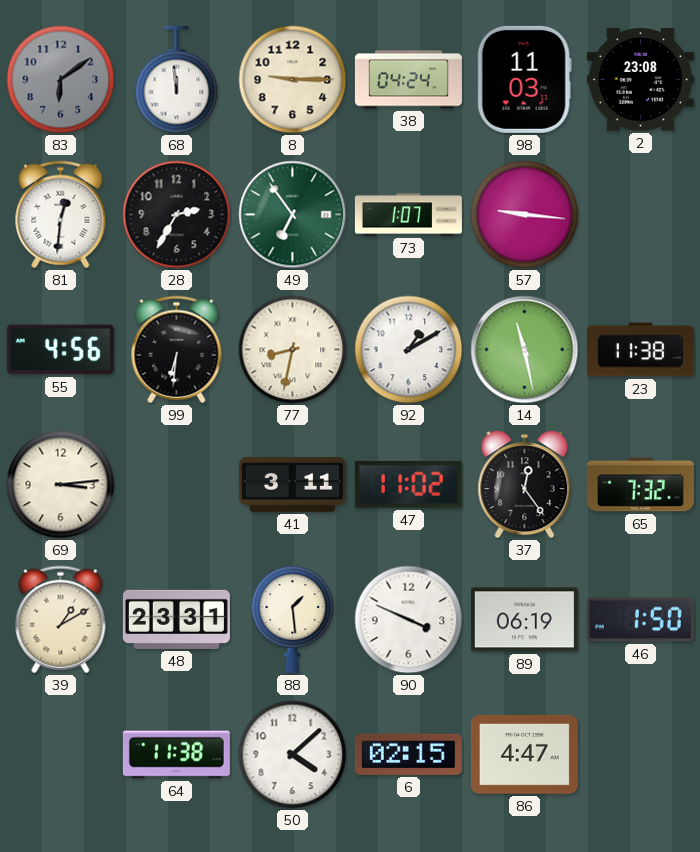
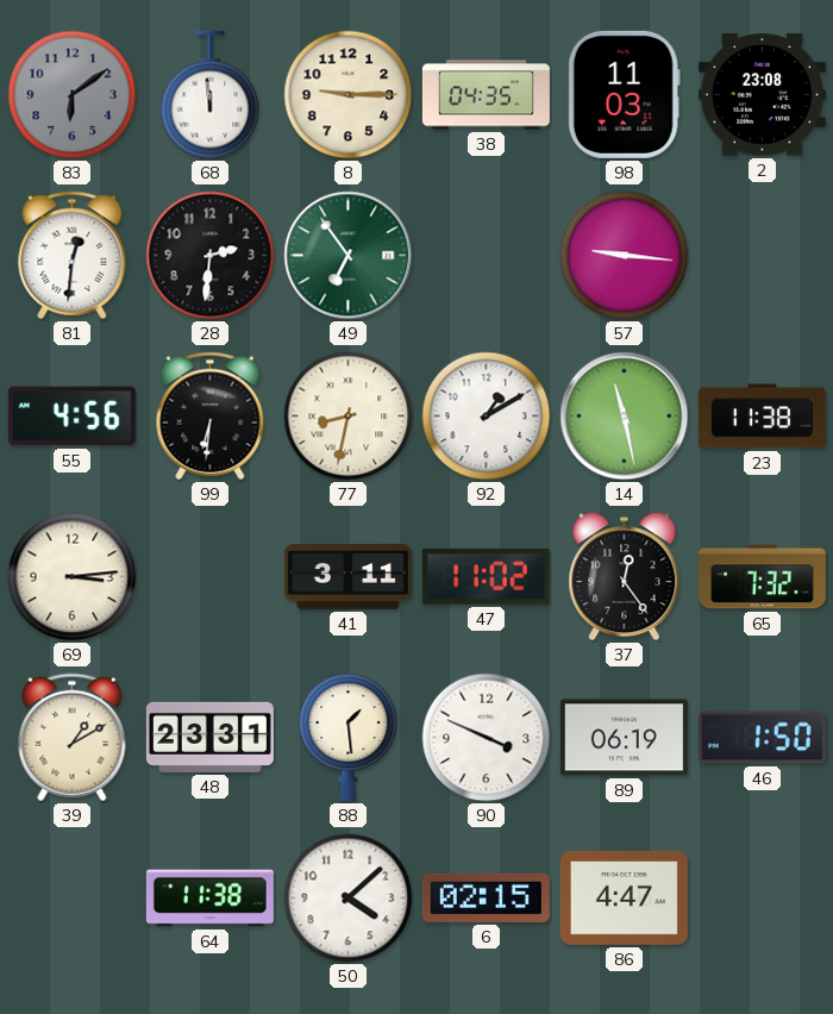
38: 04:24 -> 04:35
28: 2:35 -> 2:31
73: 1:07 -> none
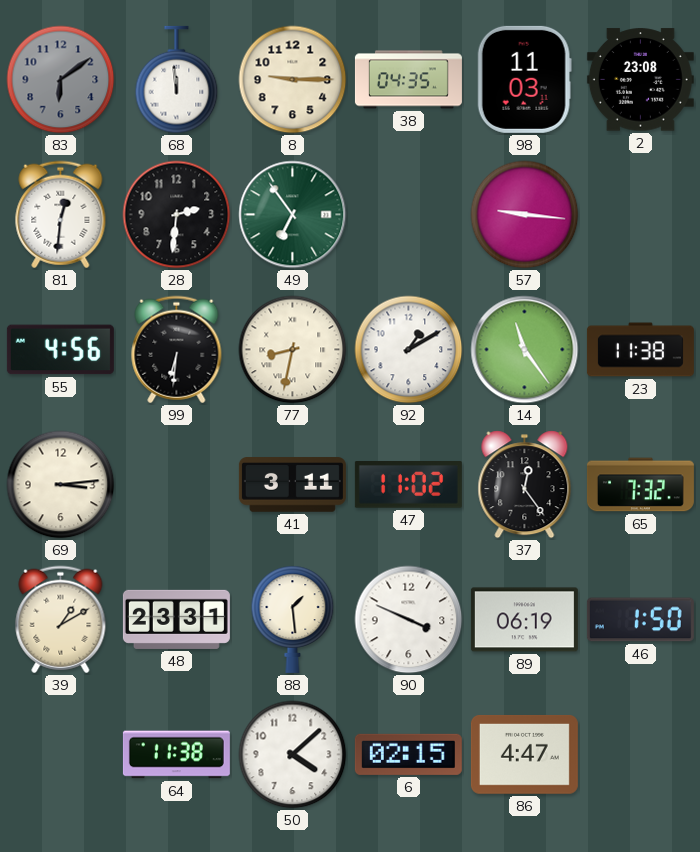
14: 11:28 -> 11:24
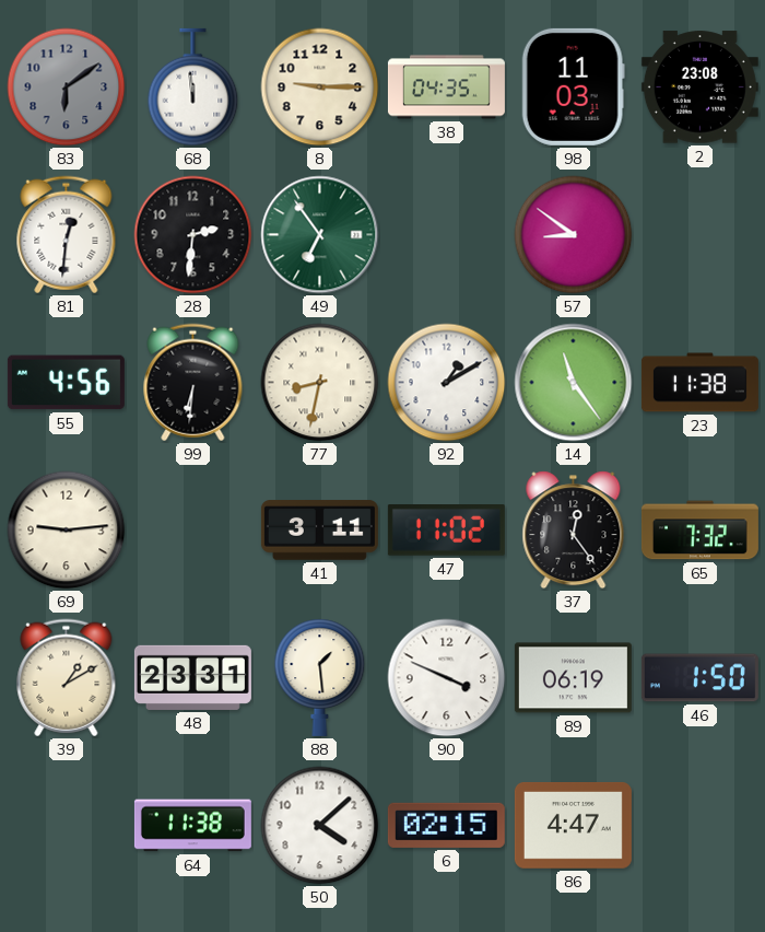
57: 9:16 -> 8:51
69: 3:14 -> 9:14
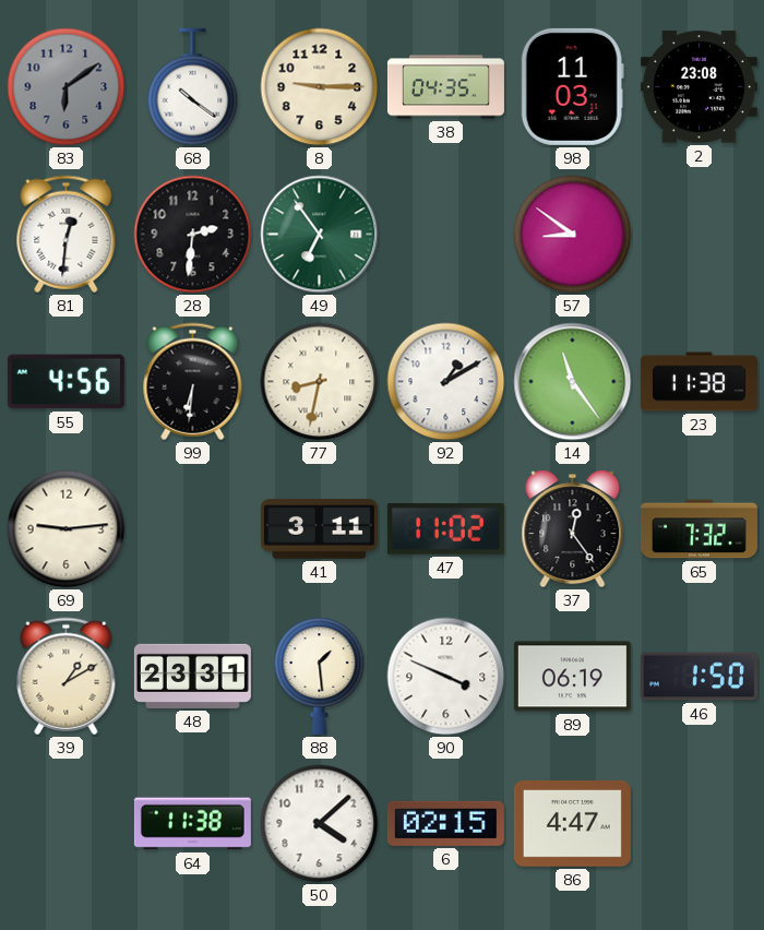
68: 11:59 -> 10:21
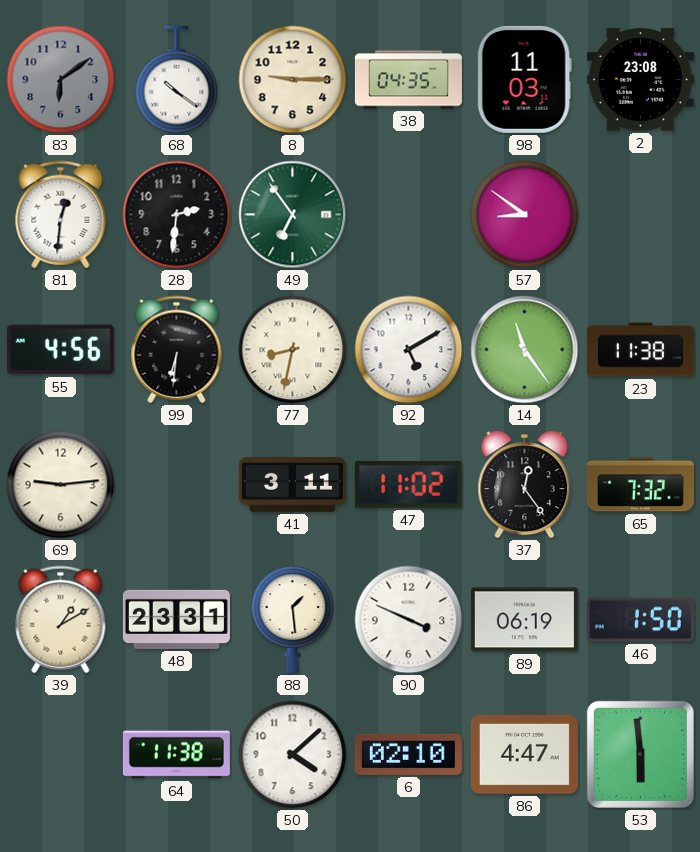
92: 1:10 -> 5:10
6: 02:15 -> 02:10
53: none -> 5:59
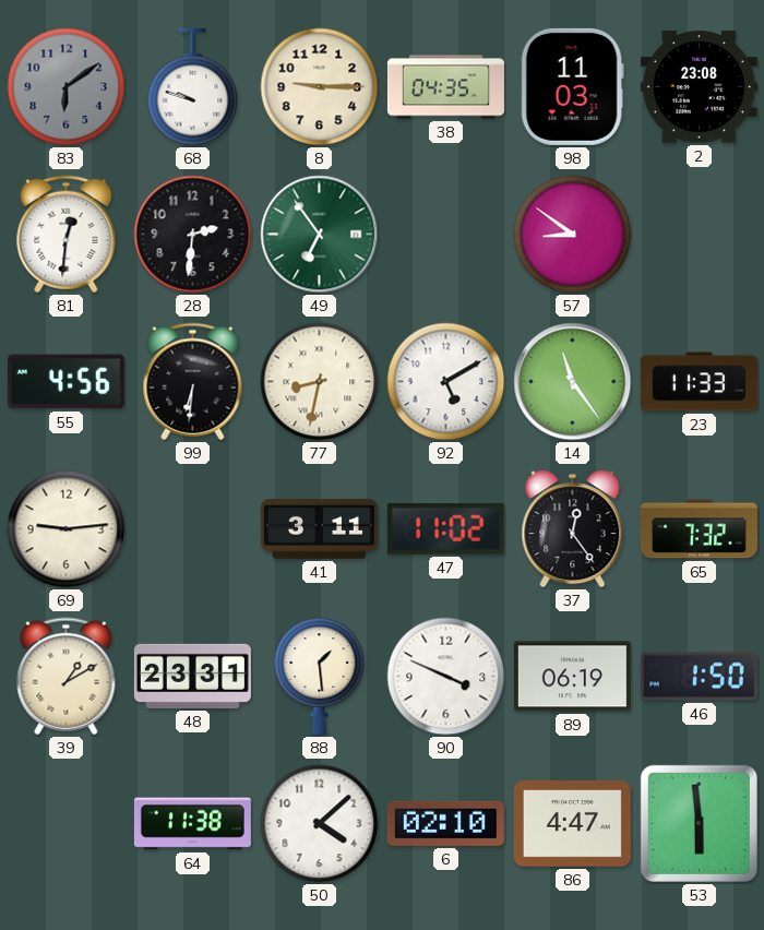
68: 10:21 -> 9:48
23: 11:38 -> 11:33
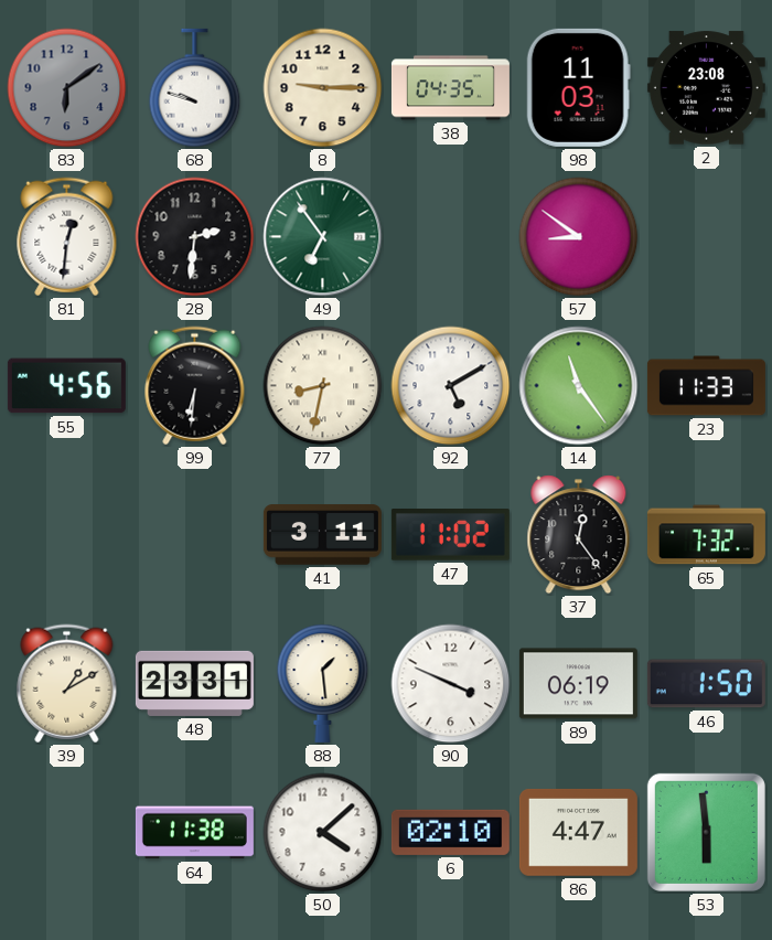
69: 9:14 -> none
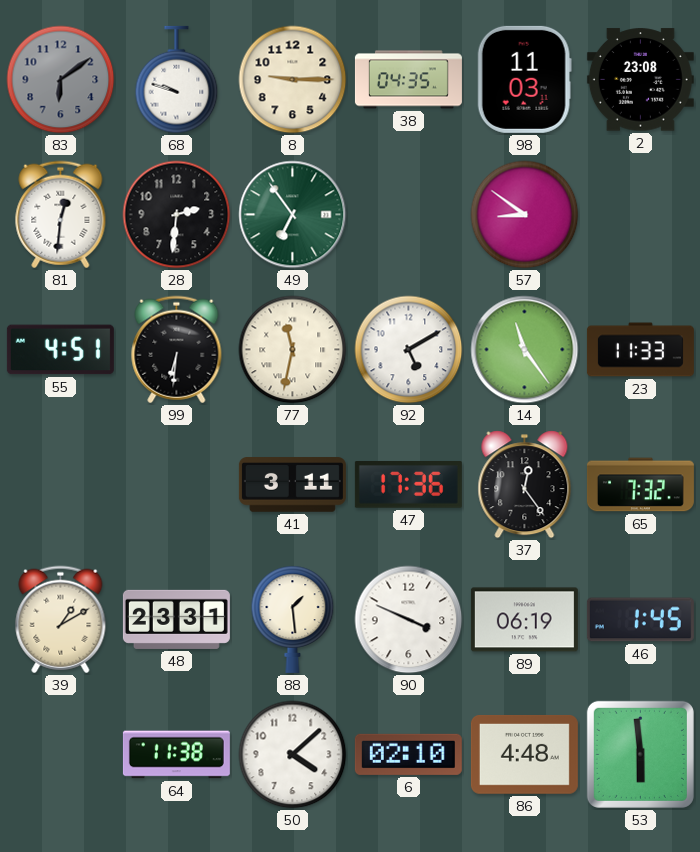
55: 4:56 -> 4:51
77: 8:32 -> 11:32
47: 11:02 -> 17:36
46: 1:50 -> 1:45
86: 4:47 -> 4:48
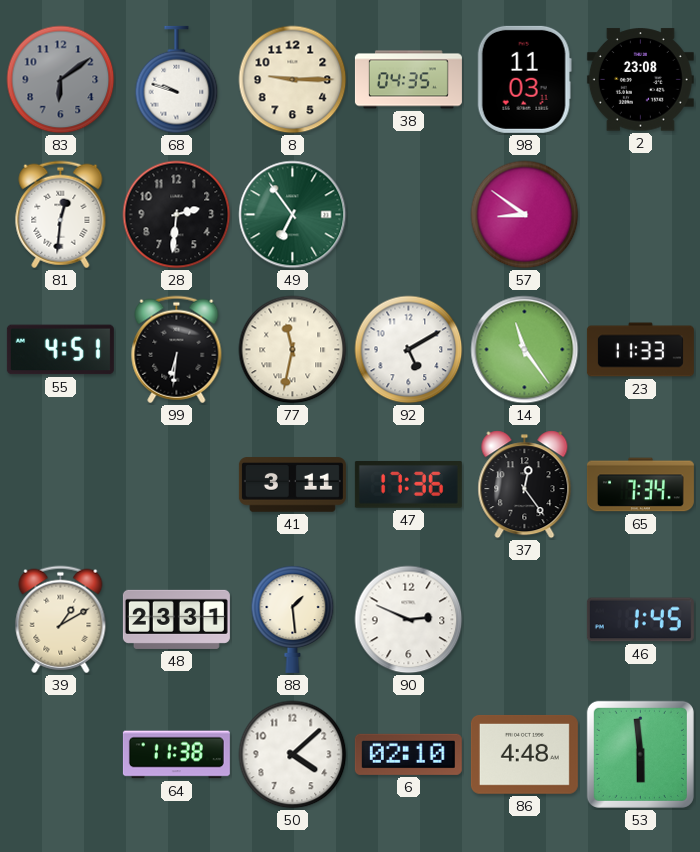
65: 7:32 -> 7:34
90: 3:49 -> 2:49
89: 06:19 -> none
